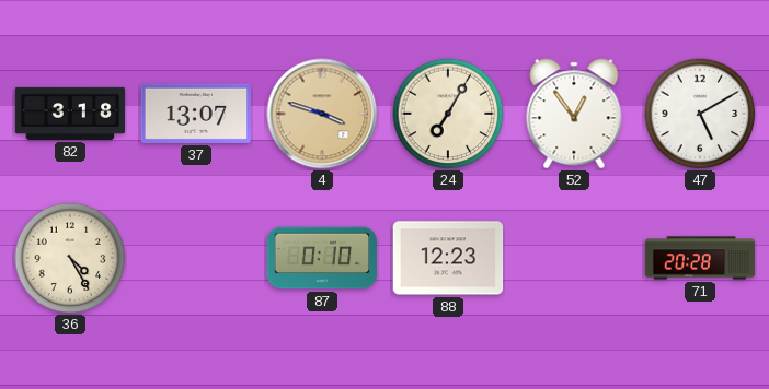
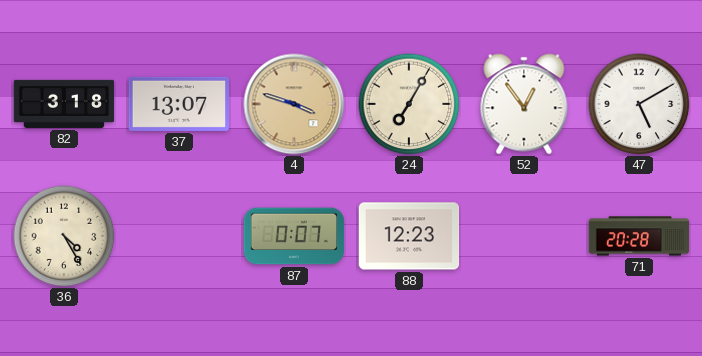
87: 0:10 -> 0:07
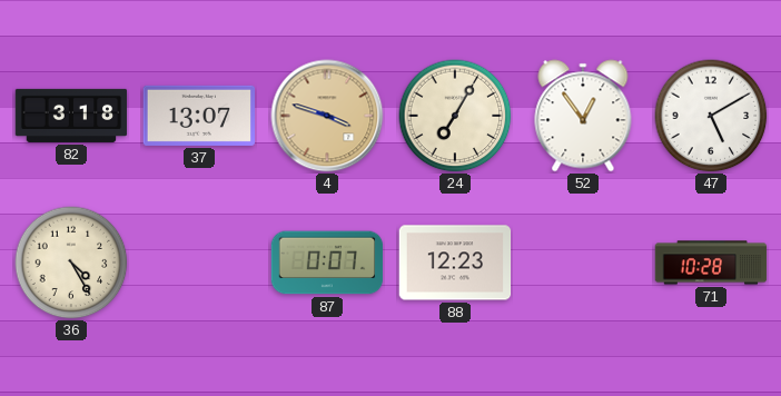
71: 20:28 -> 10:28
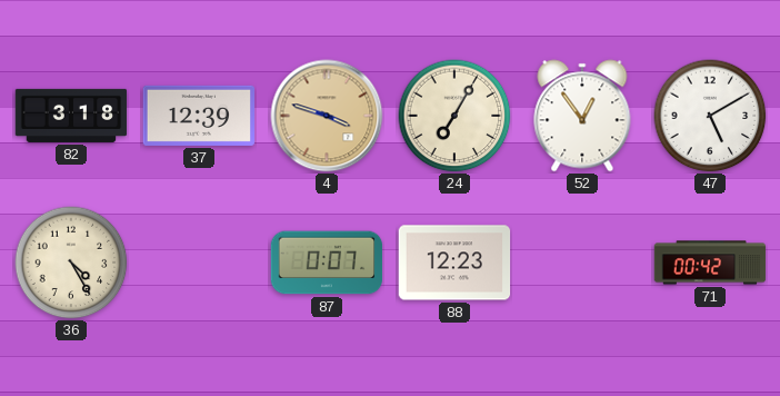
37: 13:07 -> 12:39
71: 10:28 -> 00:42
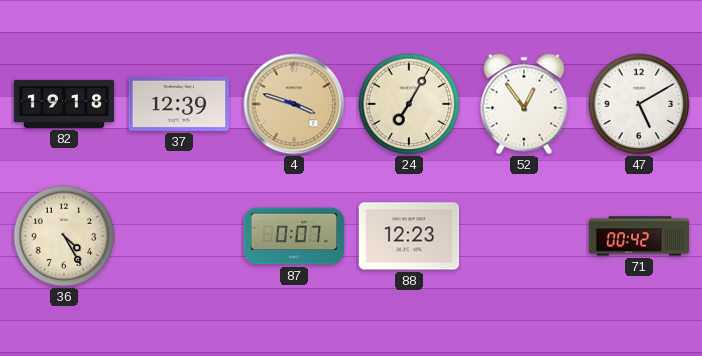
82: 3:18 -> 19:18
